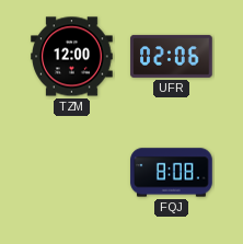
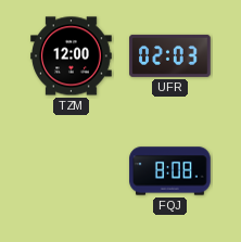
UFR: 02:06 -> 02:03
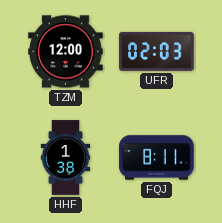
HHF: none -> 1:38
FQJ: 8:08 -> 8:11
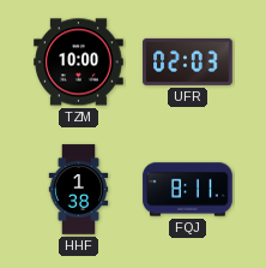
TZM: 12:00 -> 10:00
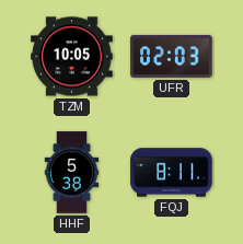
TZM: 10:00 -> 10:05
HHF: 1:38 -> 5:38
